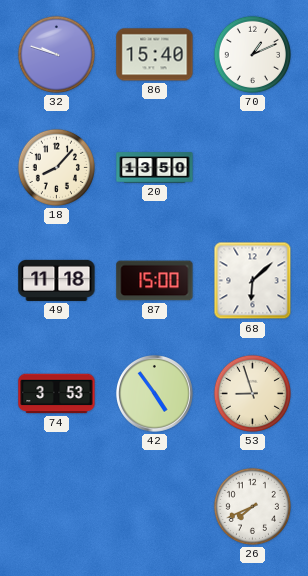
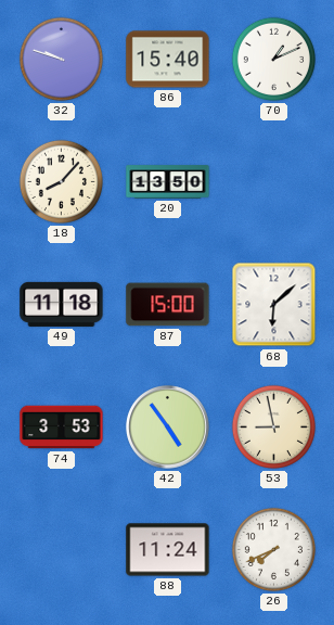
53: 8:57 -> 8:58
88: none -> 11:24
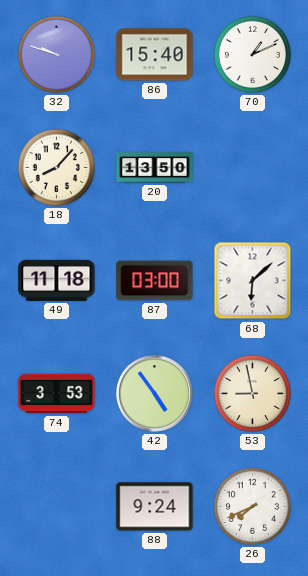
87: 15:00 -> 03:00
88: 11:24 -> 9:24
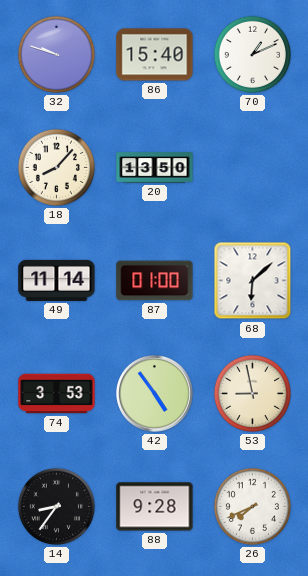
49: 11:18 -> 11:14
87: 03:00 -> 01:00
14: none -> 8:36
88: 9:24 -> 9:28
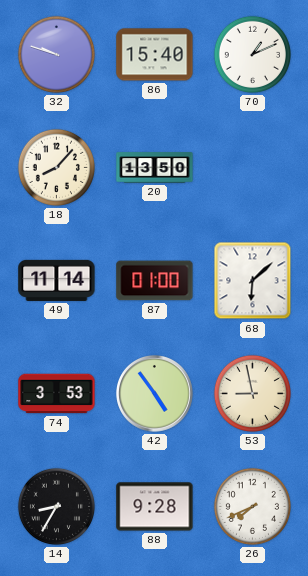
14: 8:36 -> 8:35
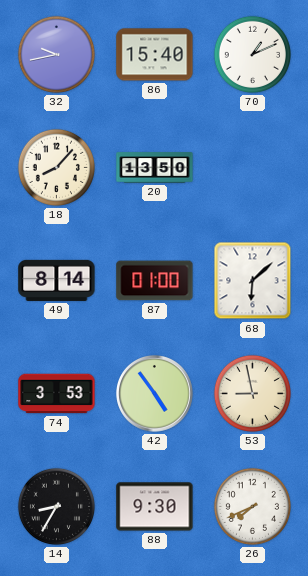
32: 9:48 -> 9:43
49: 11:14 -> 8:14
88: 9:28 -> 9:30
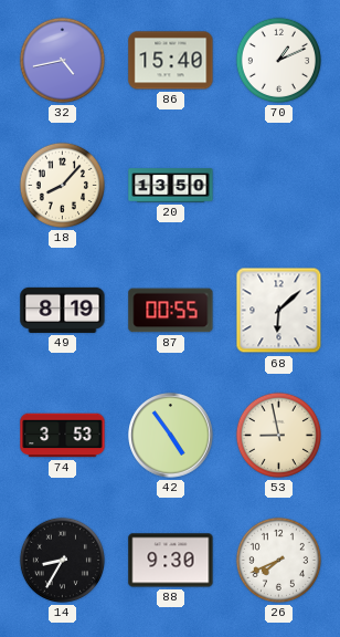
32: 9:43 -> 4:43
49: 8:14 -> 8:19
87: 01:00 -> 00:55
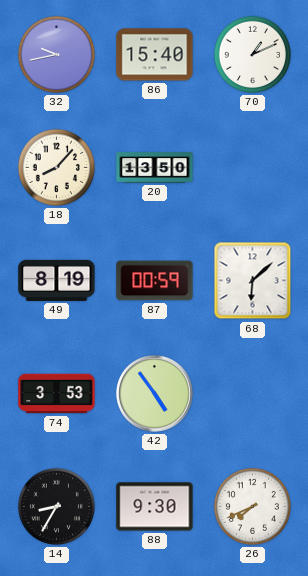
32: 4:43 -> 9:43
87: 00:55 -> 00:59
53: 8:58 -> none
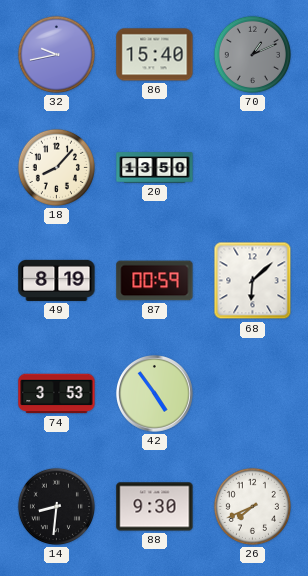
70 dial: white -> grey
14: 8:35 -> 8:31
